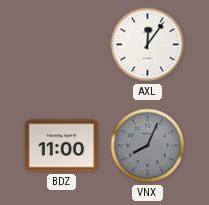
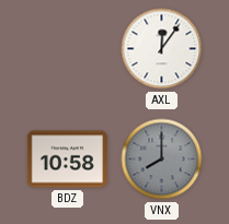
BDZ: 11:00 -> 10:58
VNX: 8:04 -> 8:00
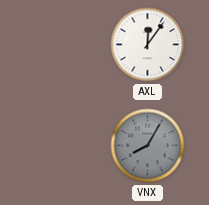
BDZ: 10:58 -> none
VNX: 8:00 -> 8:05
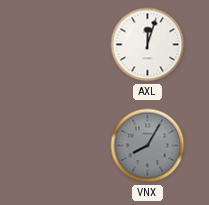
AXL: 12:06 -> 12:03
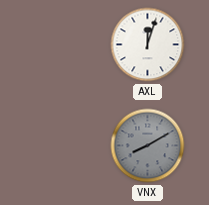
VNX: 8:05 -> 8:10
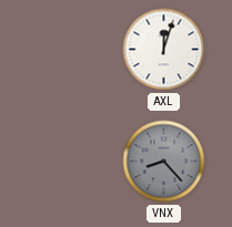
VNX: 8:10 -> 8:23
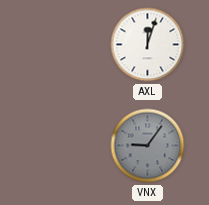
VNX: 8:23 -> 9:06
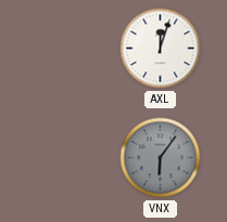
VNX: 9:06 -> 6:06
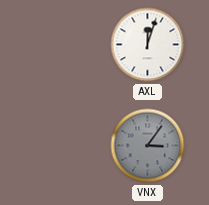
VNX: 6:06 -> 3:06
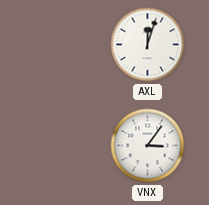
VNX dial: grey -> white
